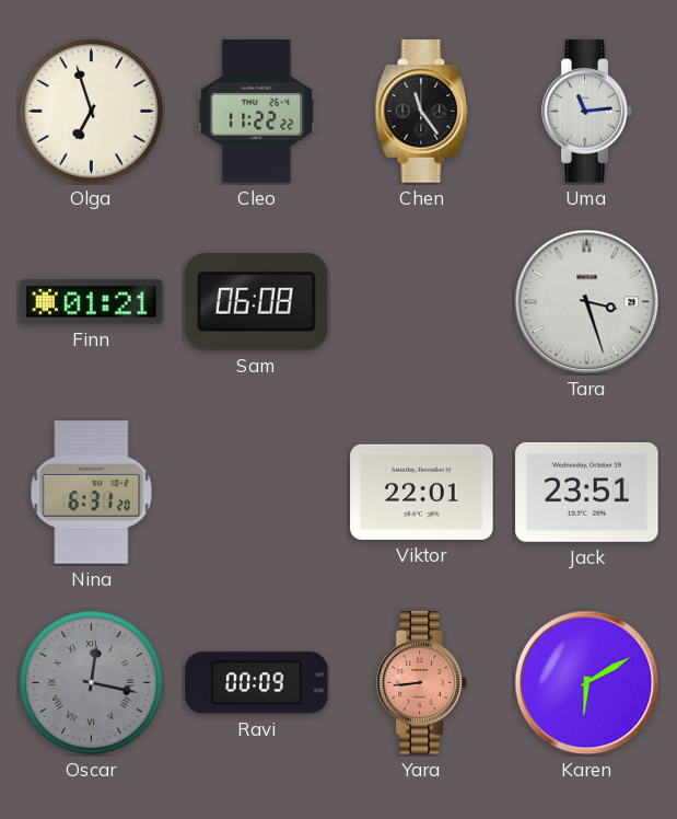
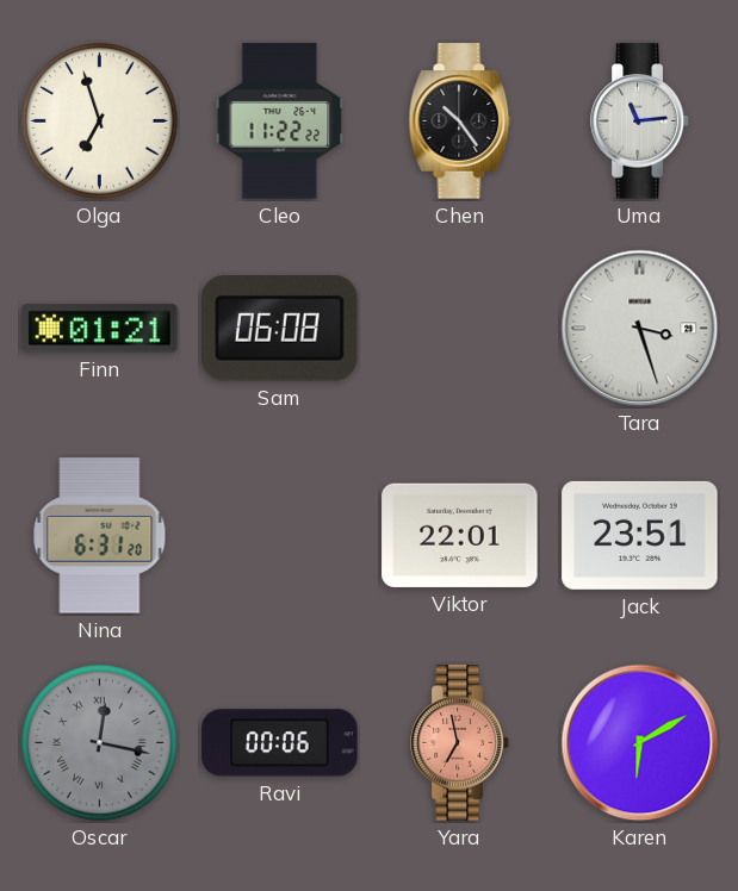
Chen: 11:24 -> 10:24
Ravi: 00:09 -> 00:06
Yara: 8:44 -> 6:58
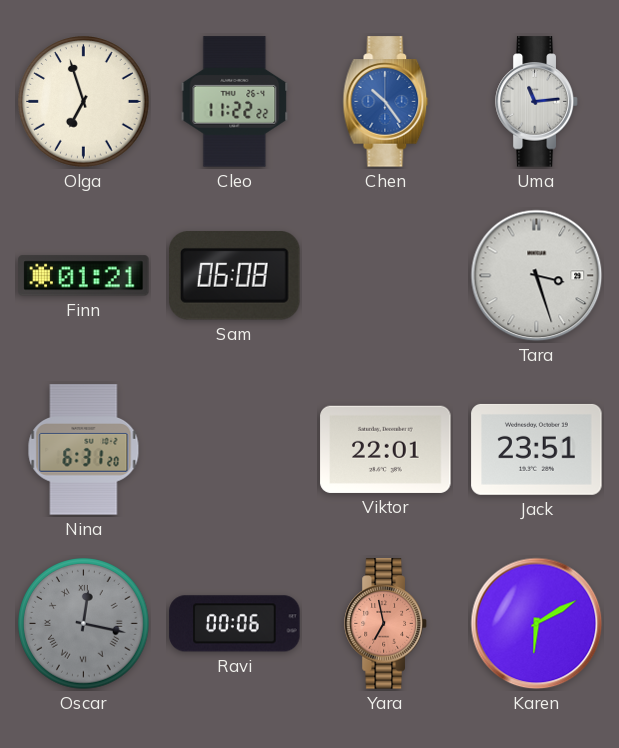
Chen dial: black -> blue
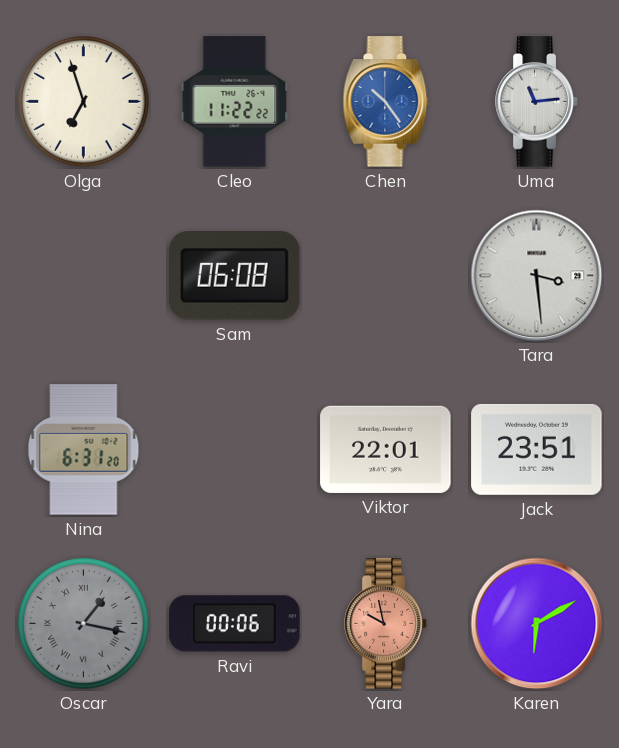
Finn: 01:21 -> none
Tara: 3:27 -> 3:29
Oscar: 12:17 -> 1:17
Yara: 6:58 -> 9:58
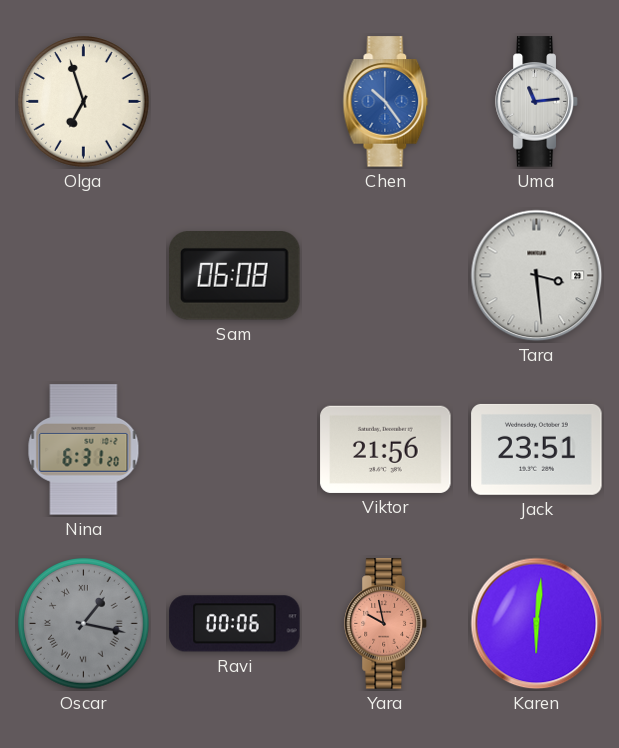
Cleo: 11:22 -> none
Viktor: 22:01 -> 21:56
Karen: 6:10 -> 6:01
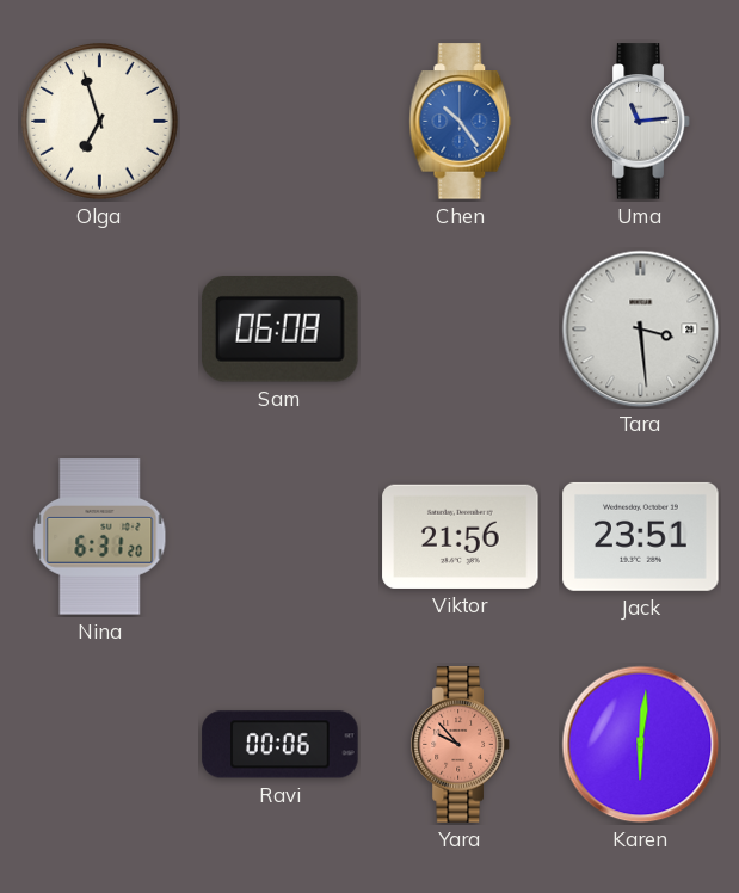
Oscar: 1:17 -> none
Yara: 9:58 -> 9:53
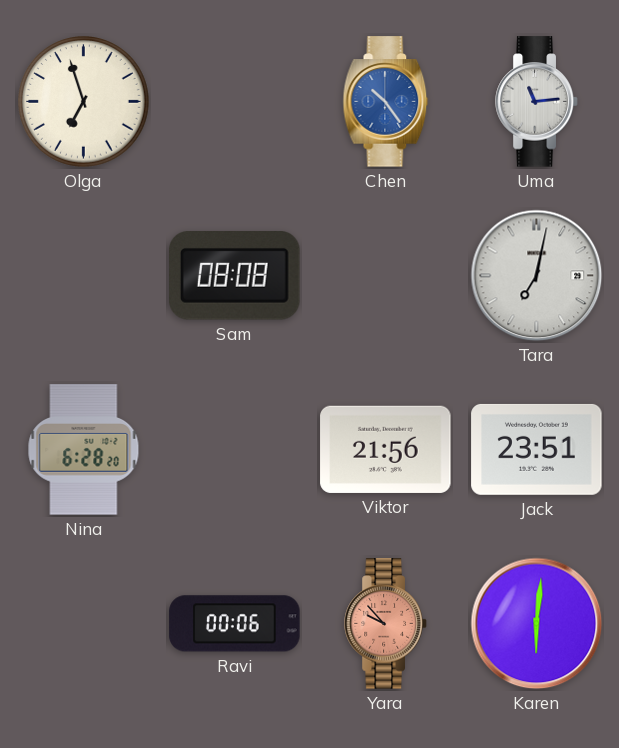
Sam: 06:08 -> 08:08
Tara: 3:29 -> 7:02
Nina: 6:31 -> 6:28
